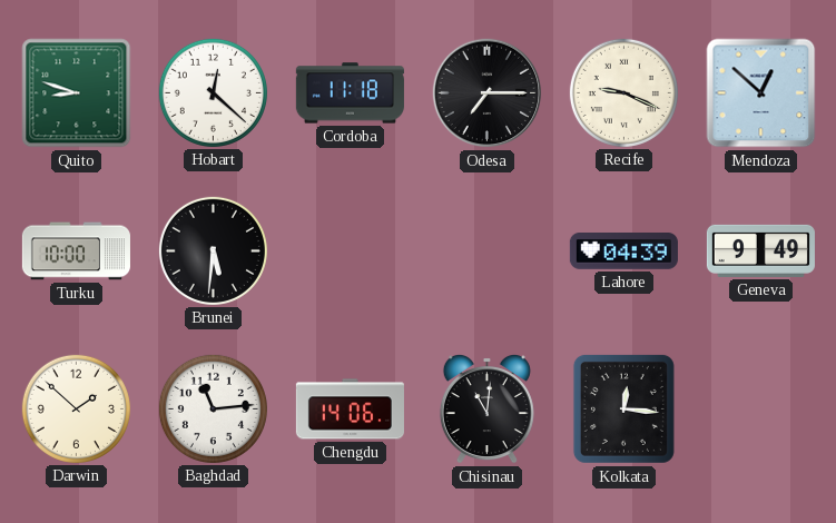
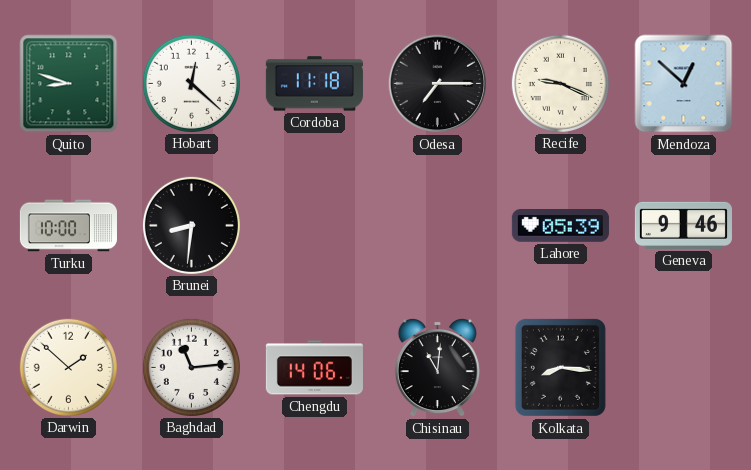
Brunei: 5:31 -> 8:31
Lahore: 04:39 -> 05:39
Geneva: 9:49 -> 9:46
Kolkata: 12:16 -> 8:16
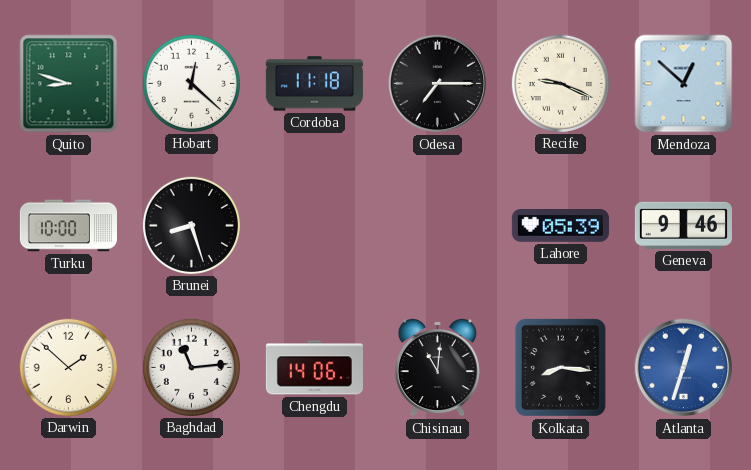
Brunei: 8:31 -> 8:27
Atlanta: none -> 12:33
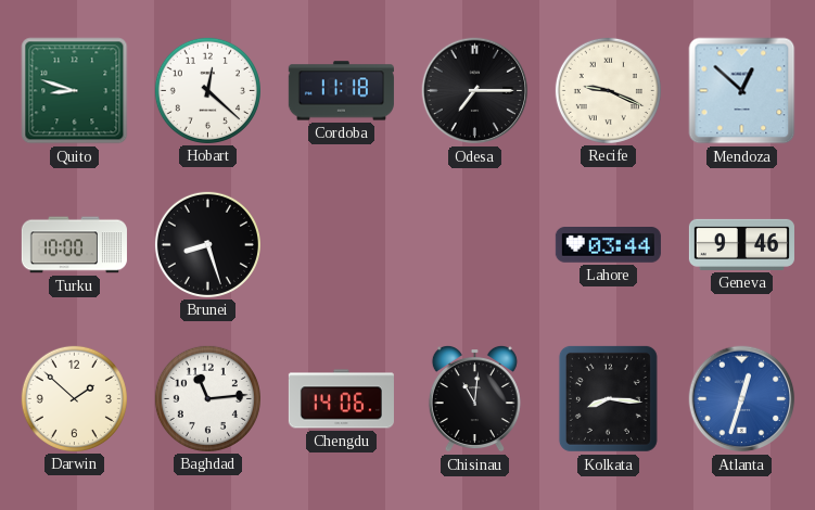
Lahore: 05:39 -> 03:44
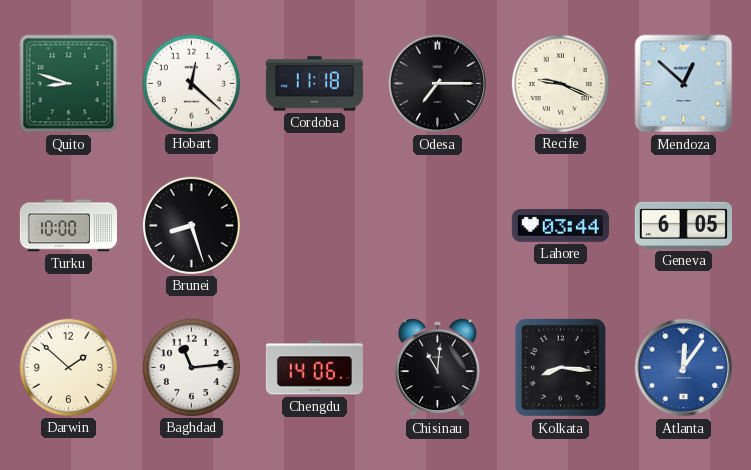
Geneva: 9:46 -> 6:05
Atlanta: 12:33 -> 12:06
